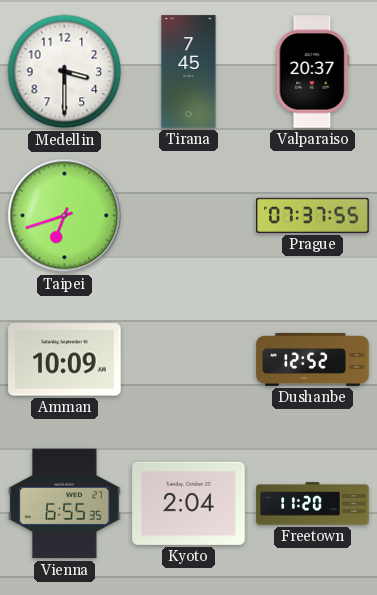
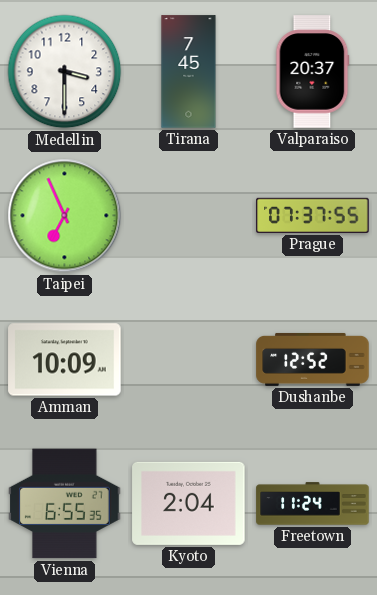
Taipei: 6:42 -> 6:56
Freetown: 11:20 -> 11:24
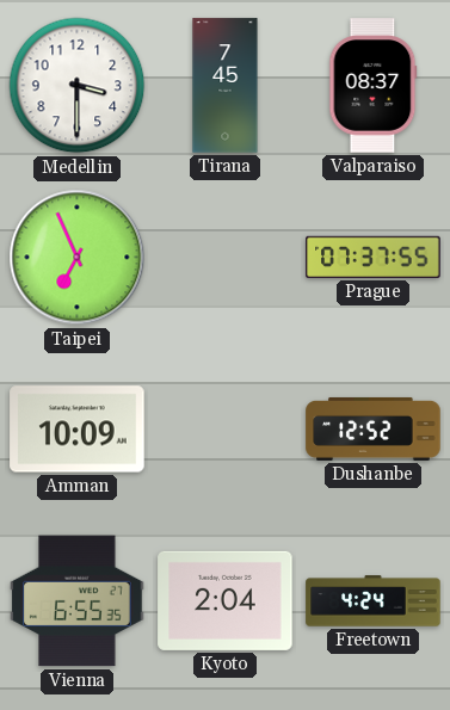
Valparaiso: 20:37 -> 08:37
Freetown: 11:24 -> 4:24
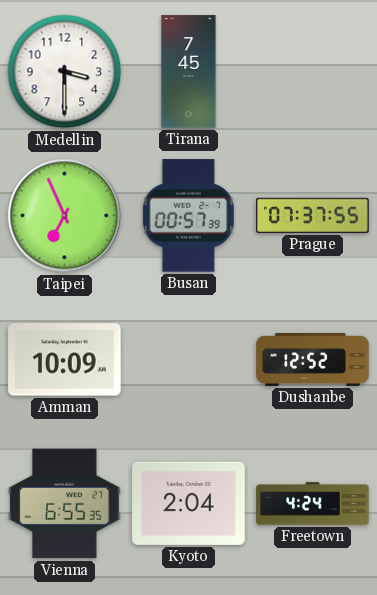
Valparaiso: 08:37 -> none
Busan: none -> 00:57
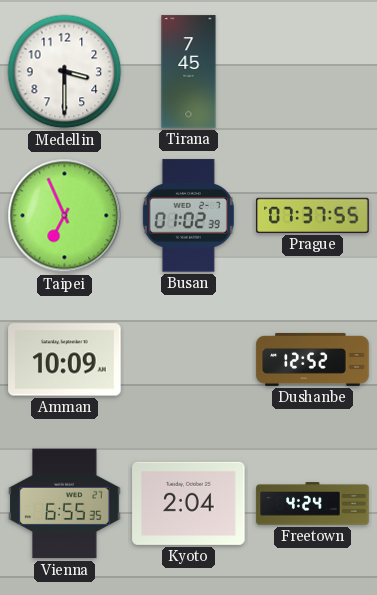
Busan: 00:57 -> 01:02
